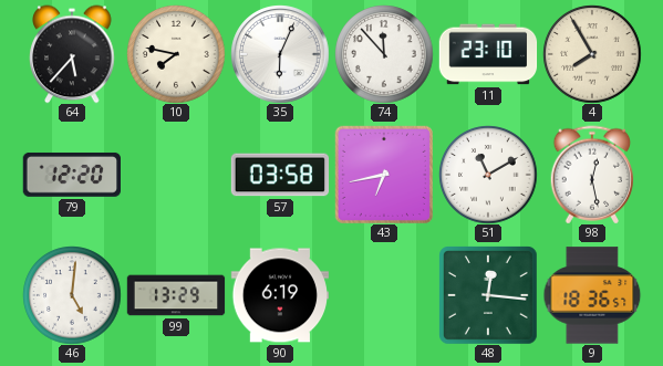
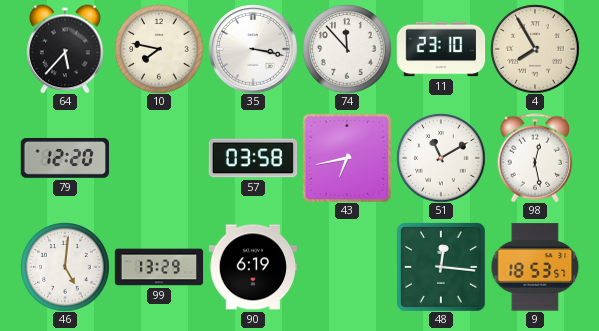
35: 6:04 -> 3:17
9: 18:36 -> 18:53
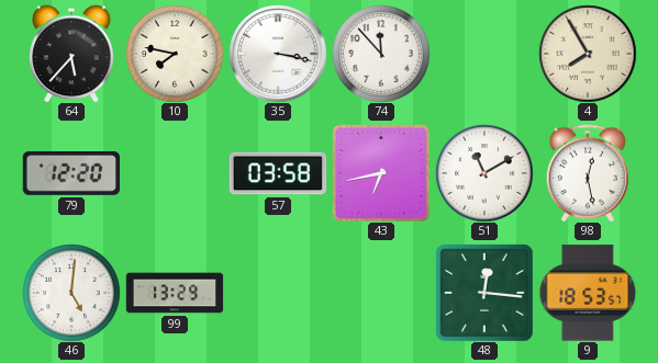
11: 23:10 -> none
90: 6:19 -> none
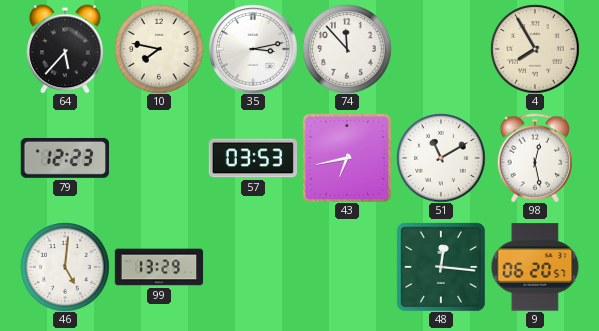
35: 3:17 -> 3:13
79: 12:20 -> 12:23
57: 03:58 -> 03:53
9: 18:53 -> 06:20
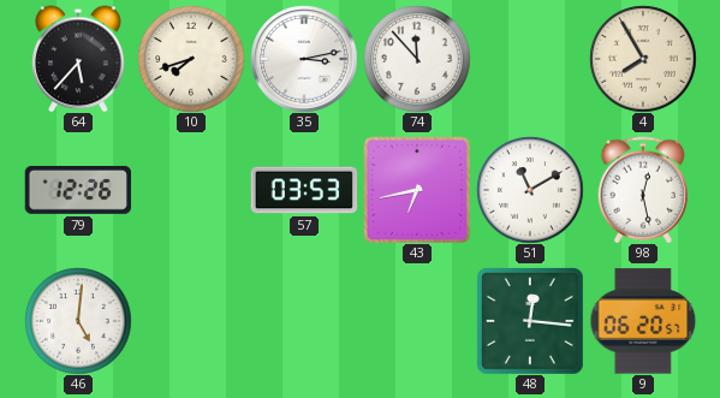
10: 7:47 -> 7:42
79: 12:23 -> 12:26
99: 13:29 -> none
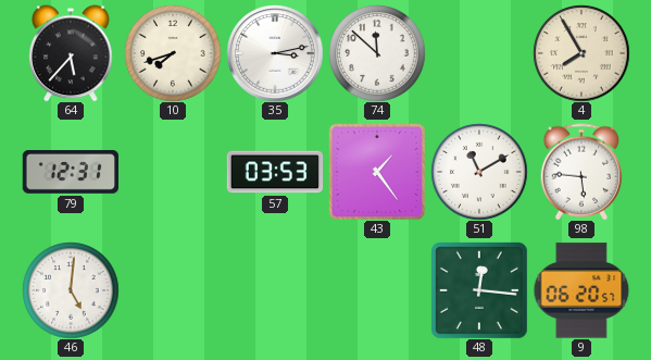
74: 11:53 -> 11:52
79: 12:26 -> 12:31
43: 6:43 -> 1:24
98: 12:28 -> 5:46
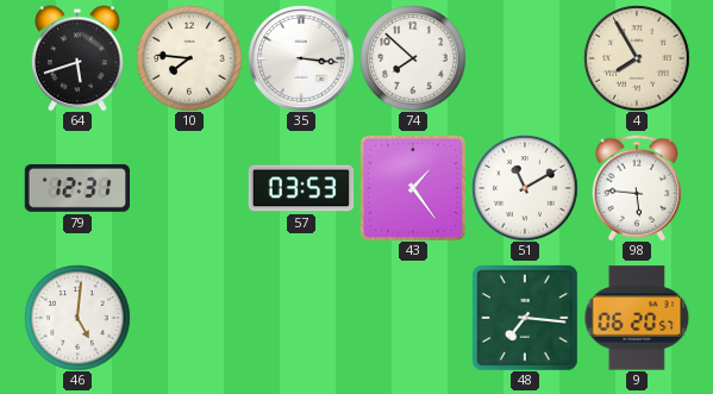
64: 5:37 -> 5:42
10: 7:42 -> 7:46
35: 3:13 -> 3:16
74: 11:52 -> 7:52
48: 12:16 -> 7:16
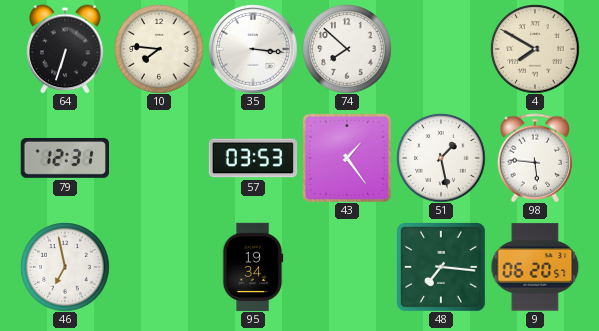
64: 5:42 -> 6:33
4: 7:55 -> 7:50
51: 11:10 -> 1:28
46: 5:01 -> 6:58
95: none -> 19:34
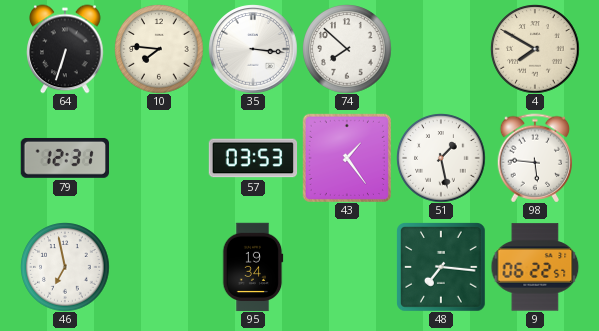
9: 06:20 -> 06:22
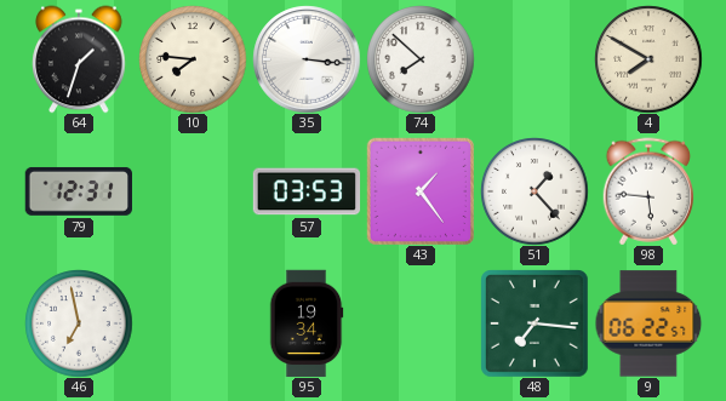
64: 6:33 -> 1:33
51: 1:28 -> 1:23
